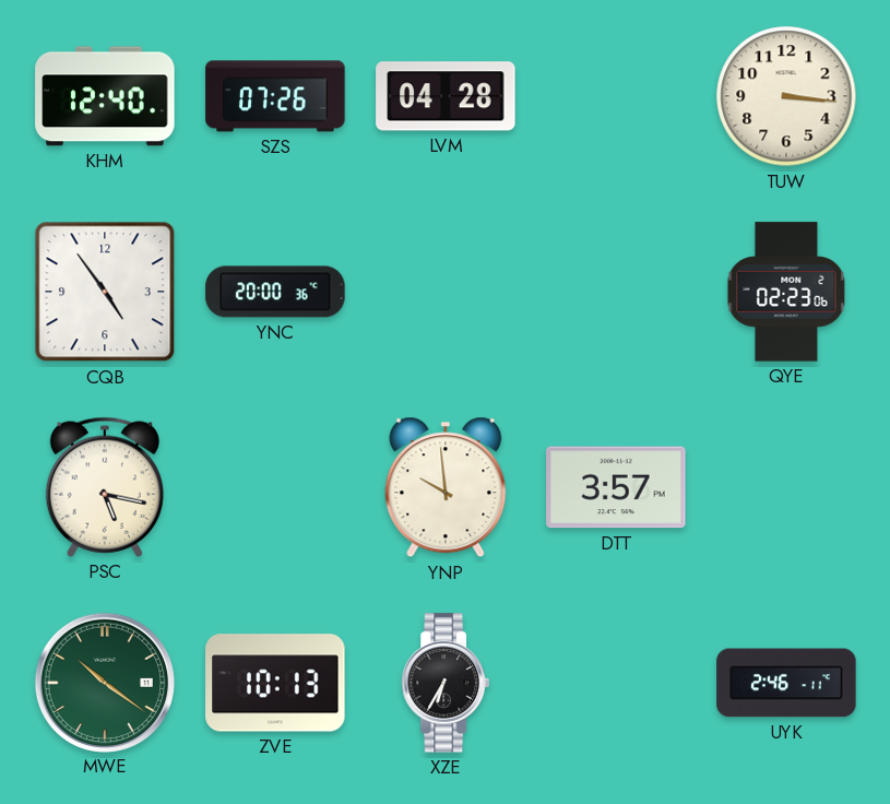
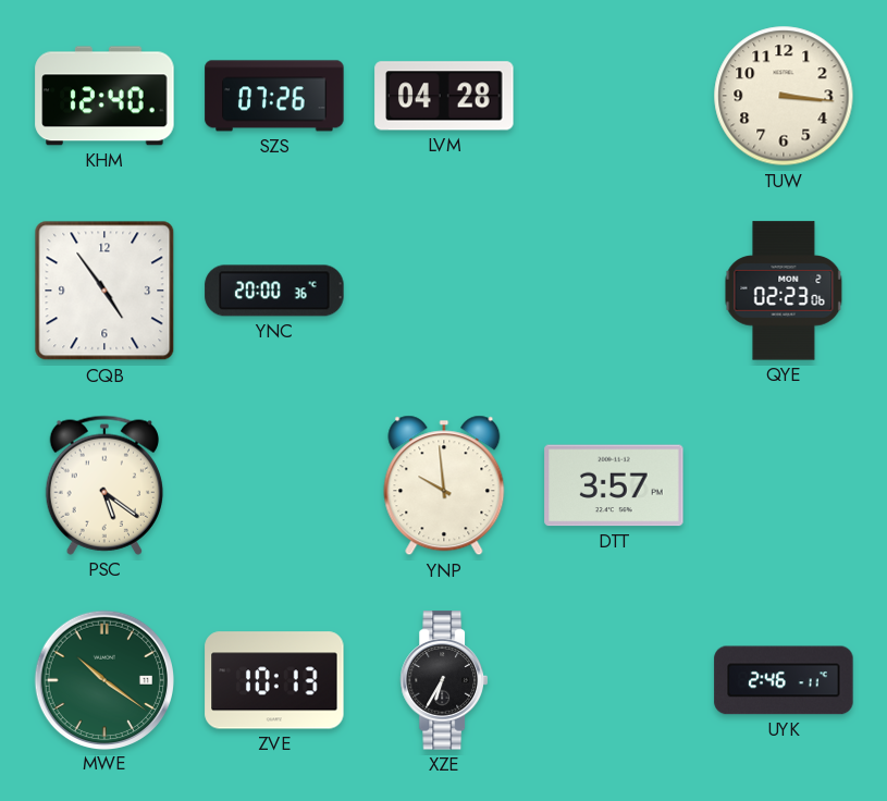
PSC: 5:17 -> 5:21
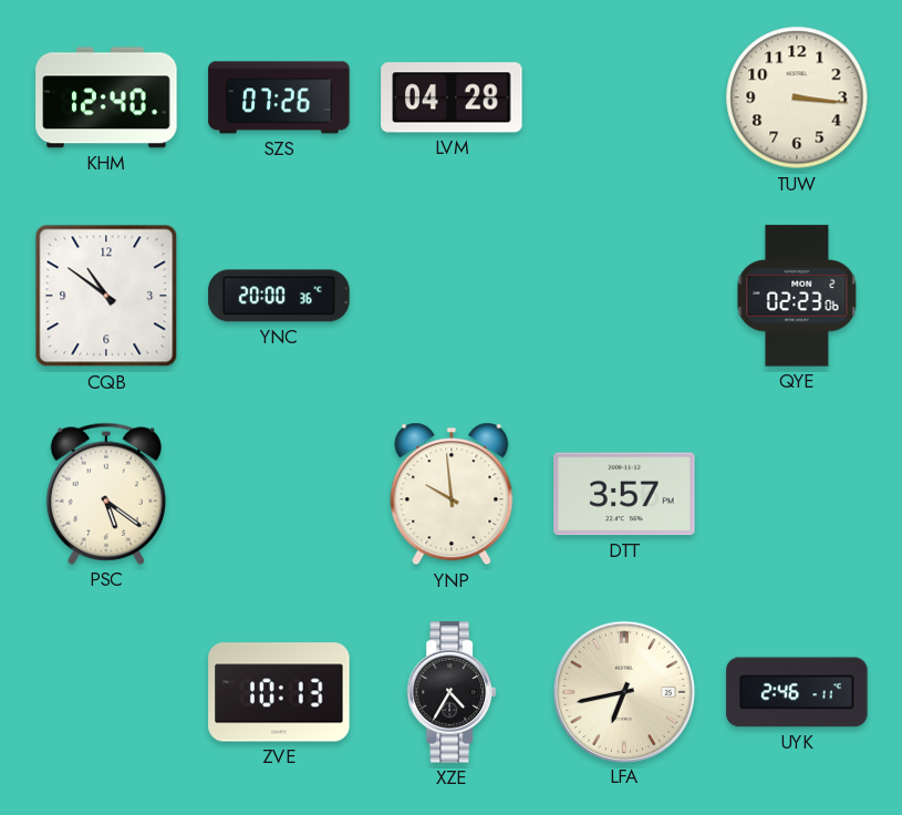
CQB: 4:54 -> 10:51
MWE: 10:21 -> none
XZE: 6:35 -> 4:35
LFA: none -> 6:43
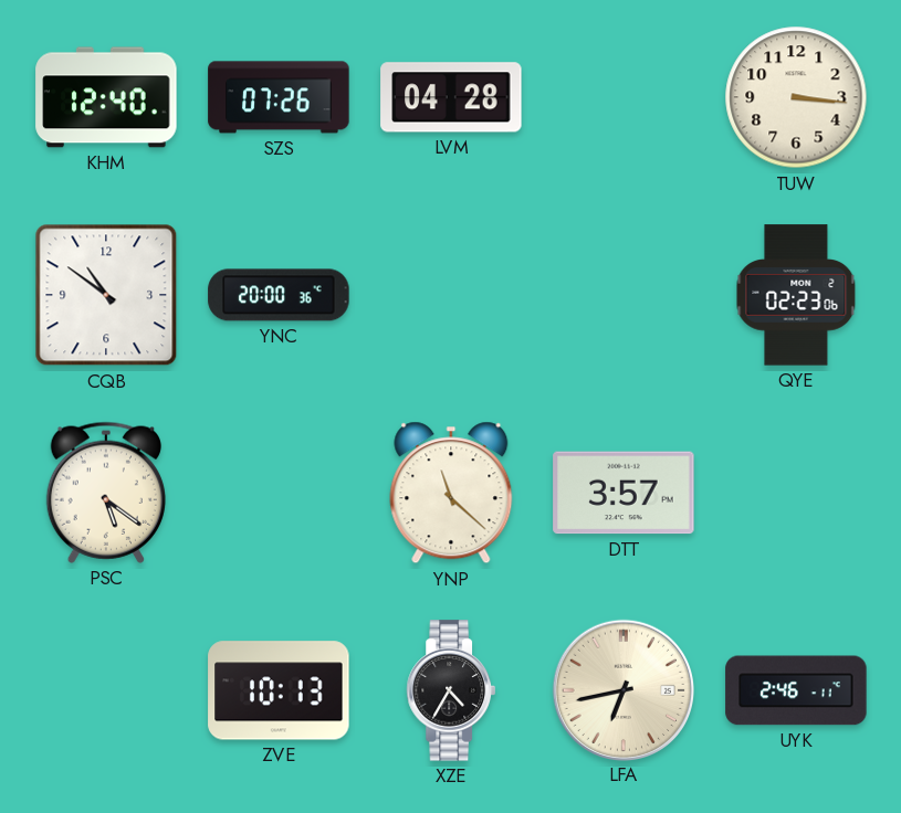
YNP: 9:59 -> 11:22
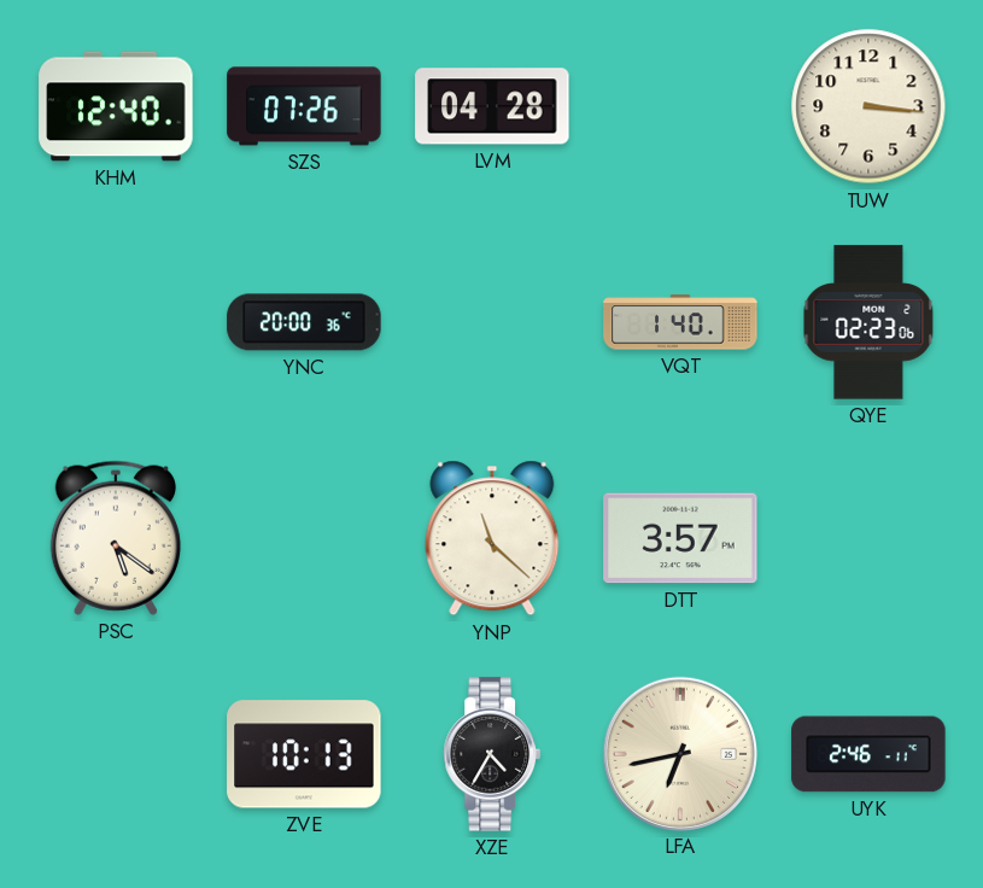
CQB: 10:51 -> none
VQT: none -> 1:40
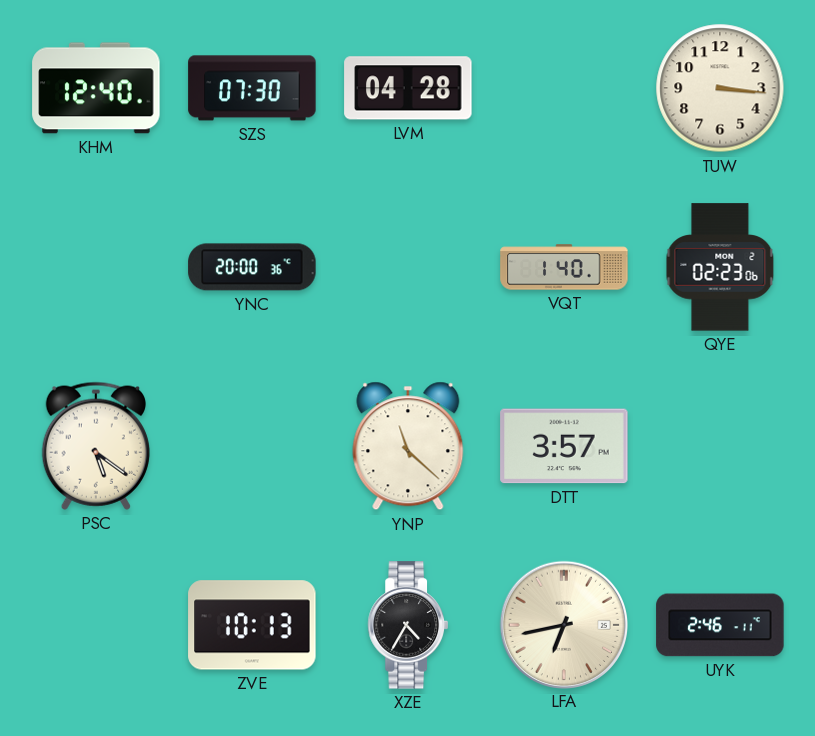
SZS: 07:26 -> 07:30
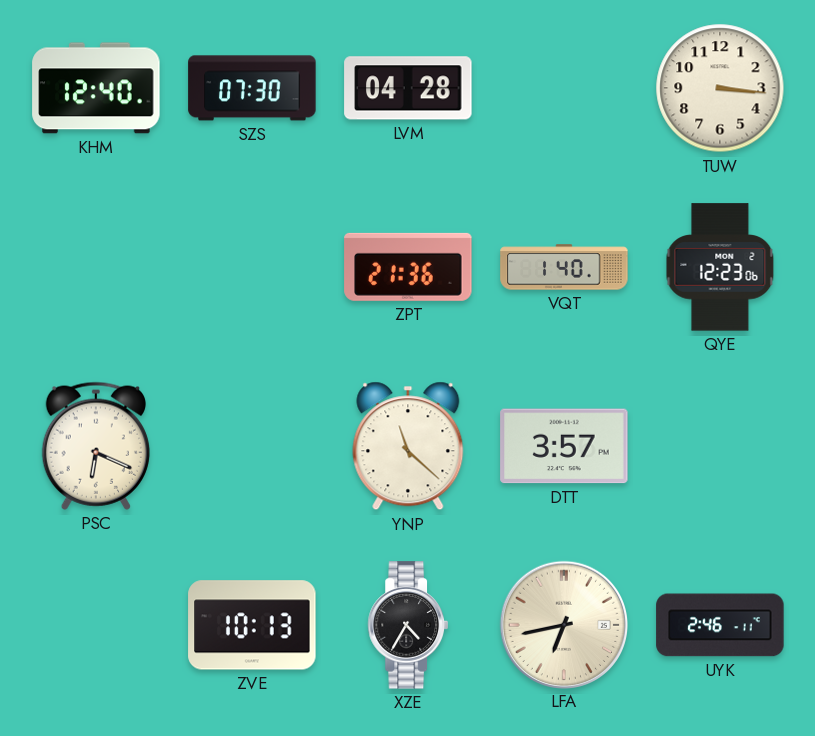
YNC: 20:00 -> none
ZPT: none -> 21:36
QYE: 02:23 -> 12:23
PSC: 5:21 -> 6:19
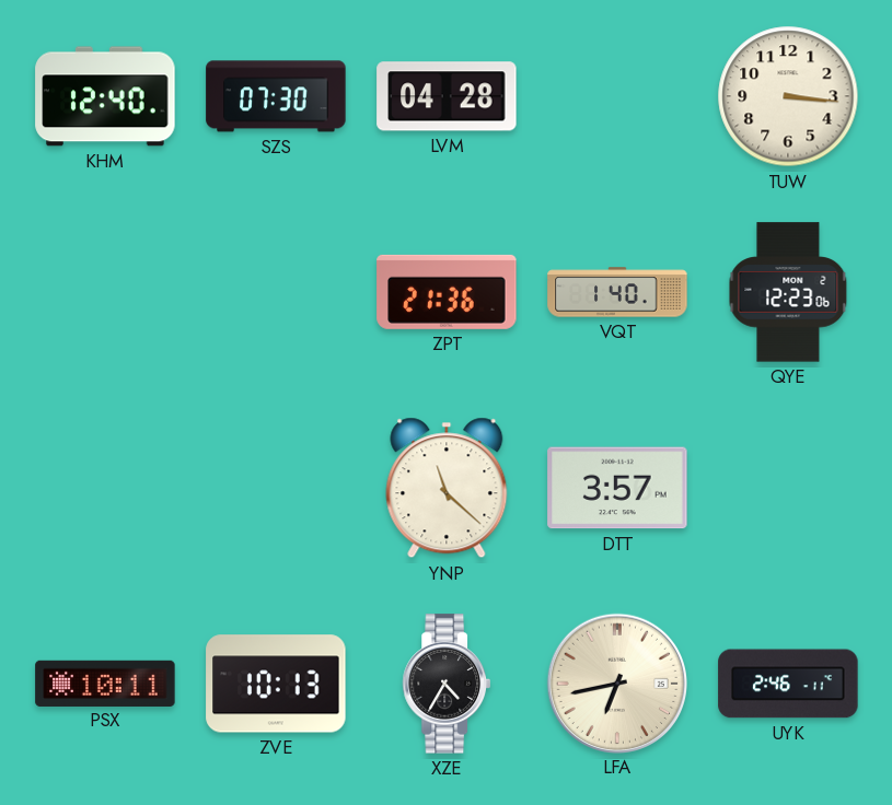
PSC: 6:19 -> none
PSX: none -> 10:11
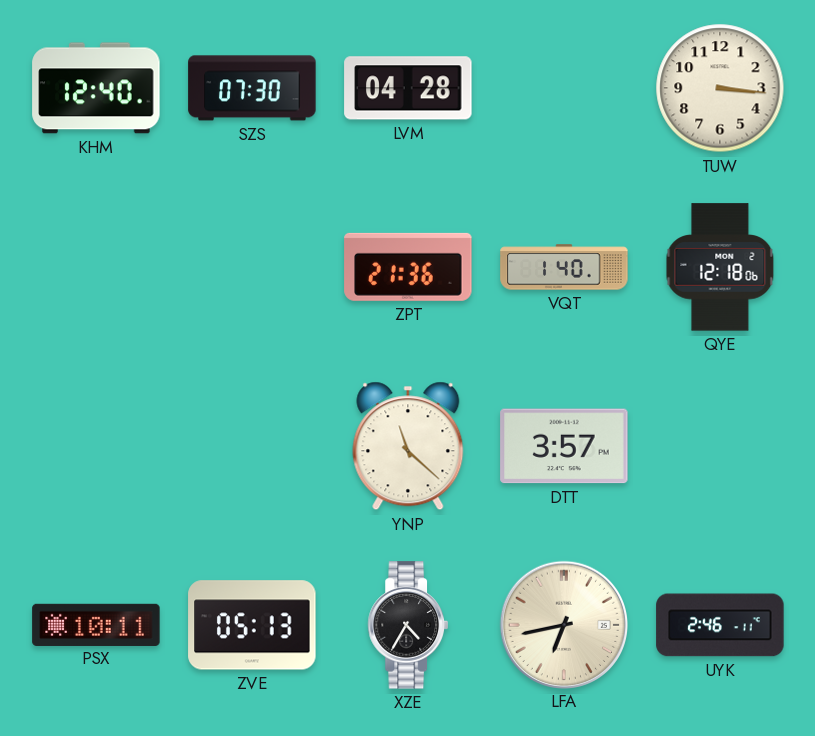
QYE: 12:23 -> 12:18
ZVE: 10:13 -> 05:13
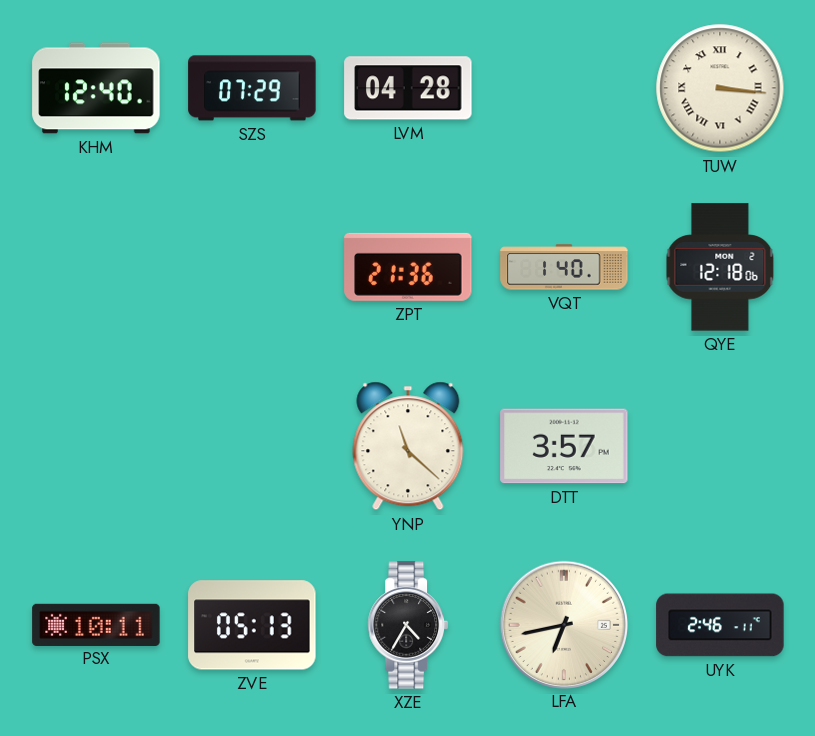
SZS: 07:30 -> 07:29
TUW numerals: Arabic -> Roman
